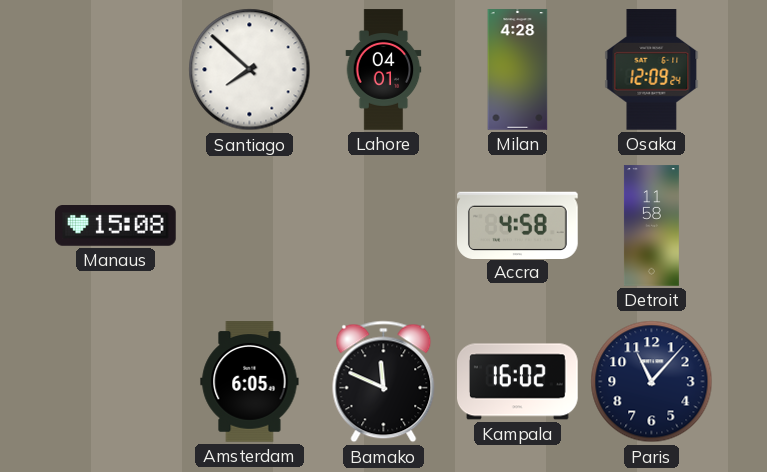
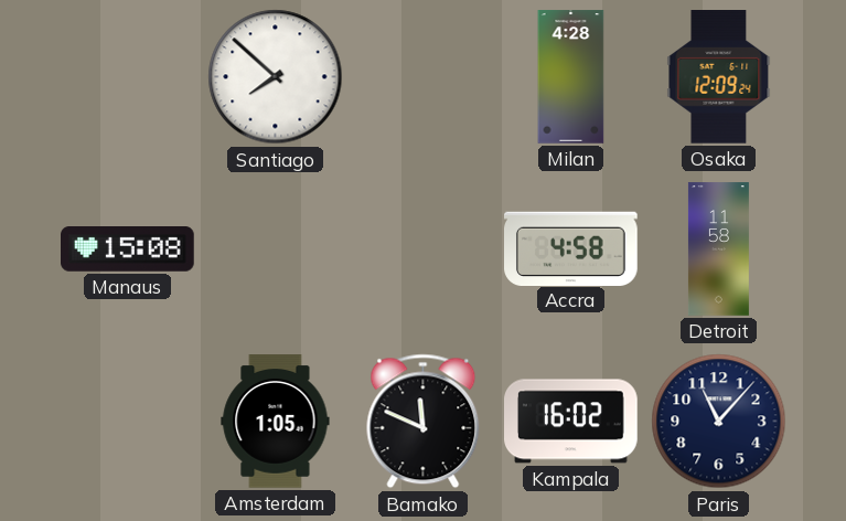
Lahore: 04:01 -> none
Amsterdam: 6:05 -> 1:05
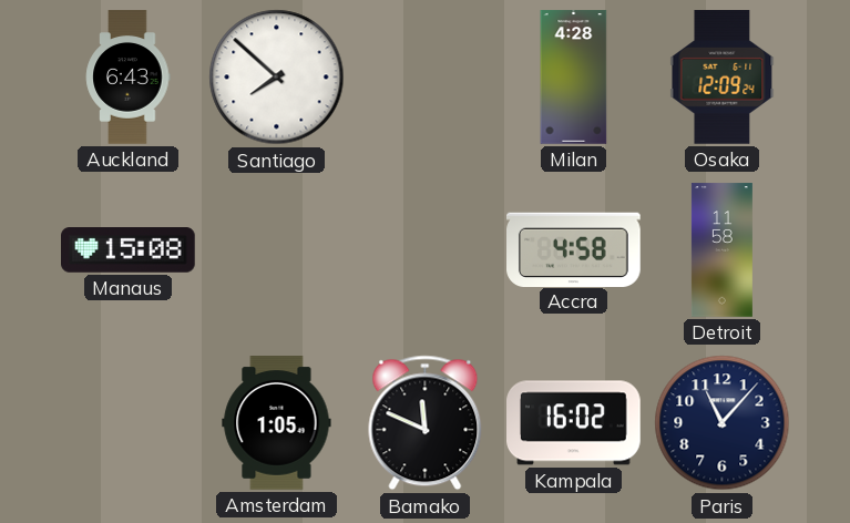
Auckland: none -> 6:43
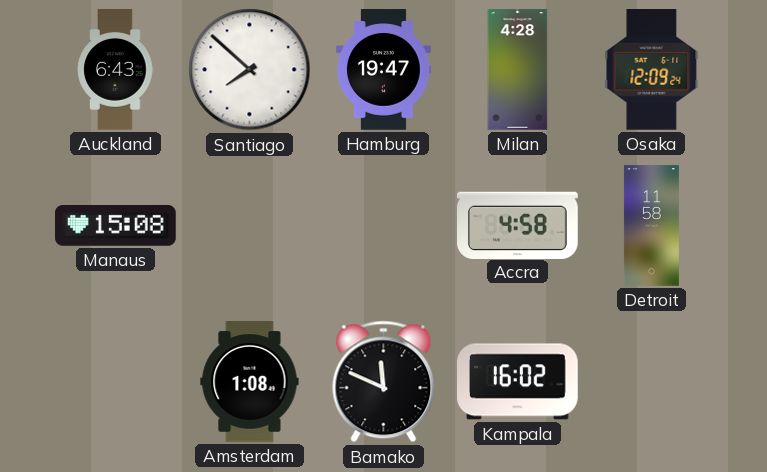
Hamburg: none -> 19:47
Amsterdam: 1:05 -> 1:08
Paris: 11:07 -> none
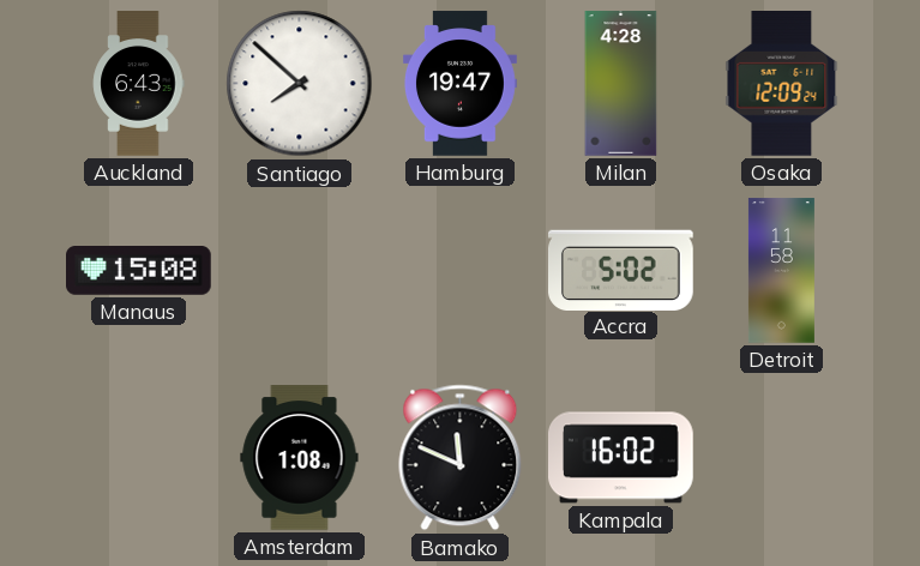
Accra: 4:58 -> 5:02
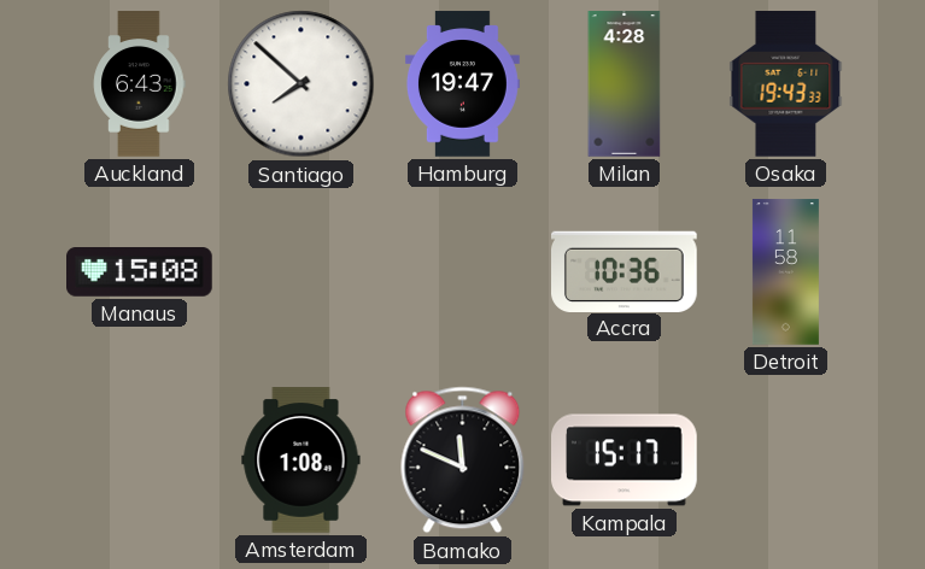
Osaka: 12:09 -> 19:43
Accra: 5:02 -> 10:36
Kampala: 16:02 -> 15:17
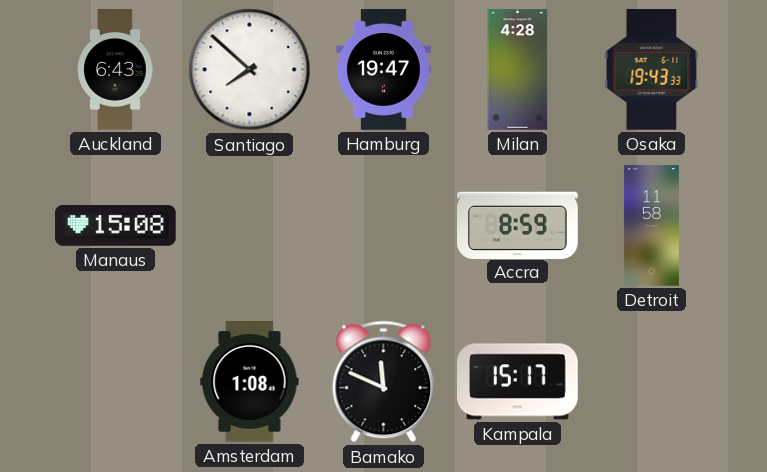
Accra: 10:36 -> 8:59
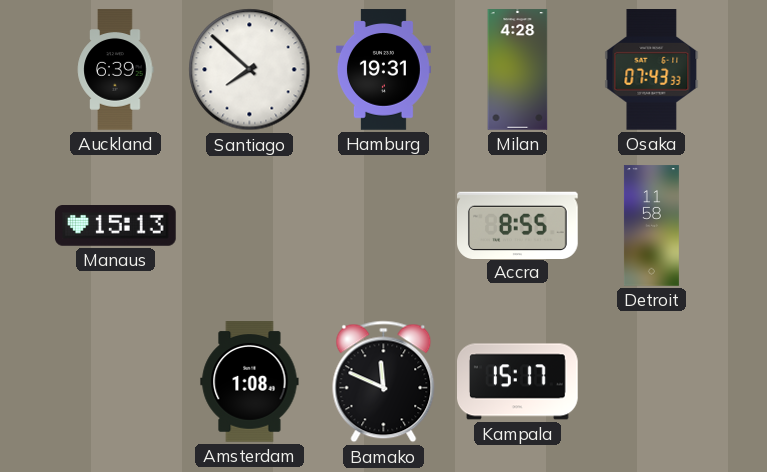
Auckland: 6:43 -> 6:39
Hamburg: 19:47 -> 19:31
Osaka: 19:43 -> 07:43
Manaus: 15:08 -> 15:13
Accra: 8:59 -> 8:55
